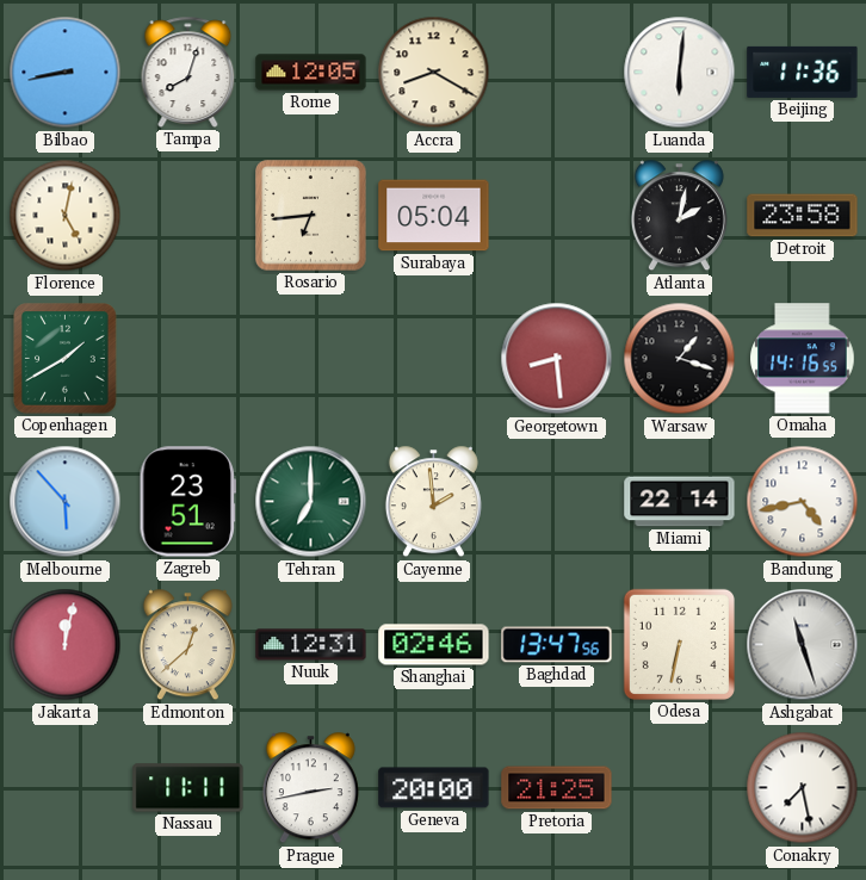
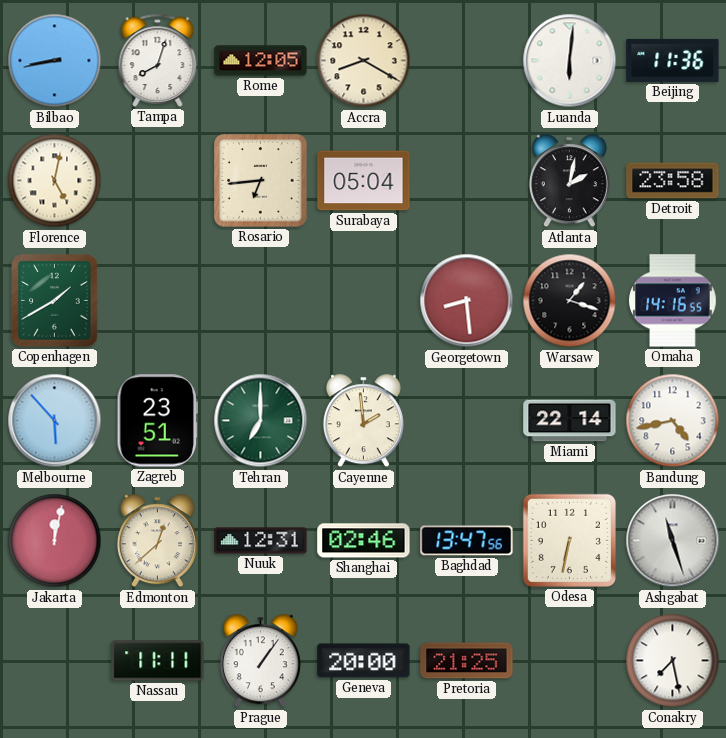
Prague: 2:43 -> 1:06
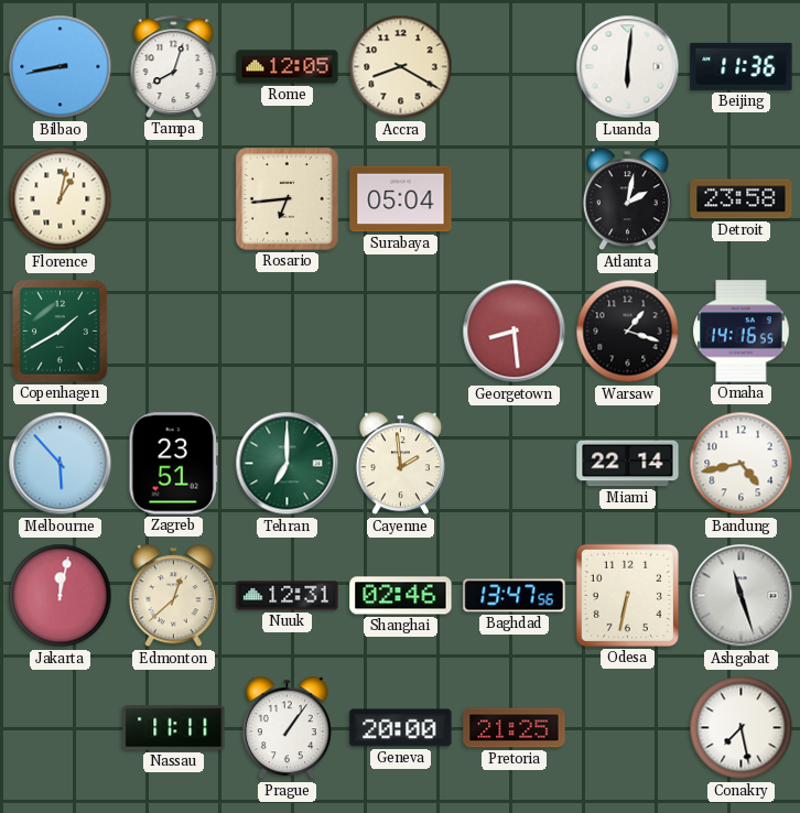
Florence: 5:02 -> 1:02
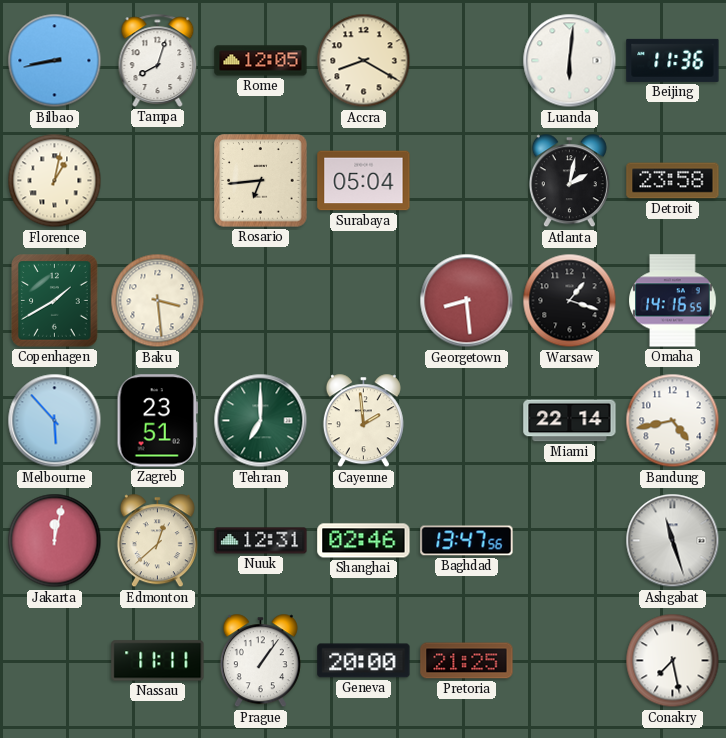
Baku: none -> 3:29
Odesa: 6:32 -> none
